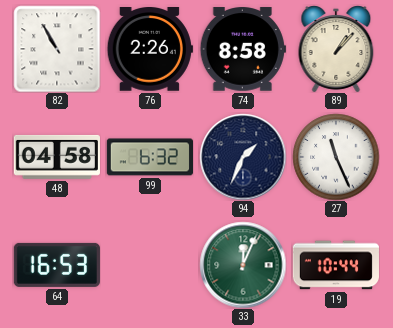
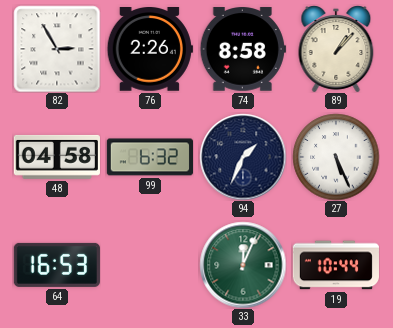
82: 10:55 -> 2:55
27: 11:26 -> 5:26
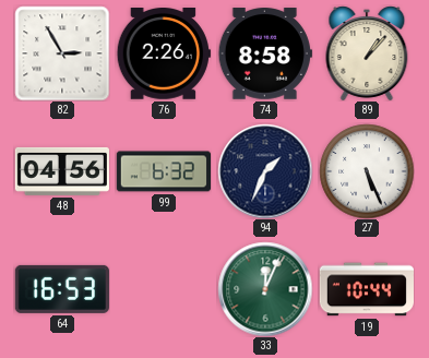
48: 04:58 -> 04:56
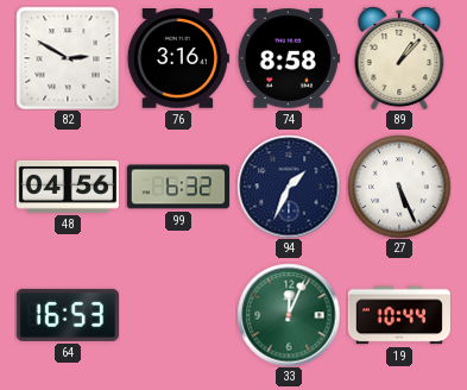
82: 2:55 -> 2:50
76: 2:26 -> 3:16
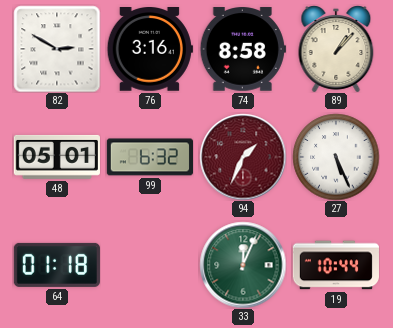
48: 04:56 -> 05:01
94 dial: navy -> burgundy
64: 16:53 -> 01:18
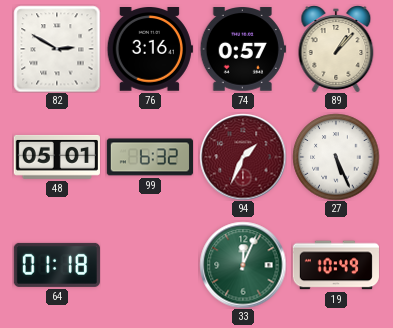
74: 8:58 -> 0:57
19: 10:44 -> 10:49
